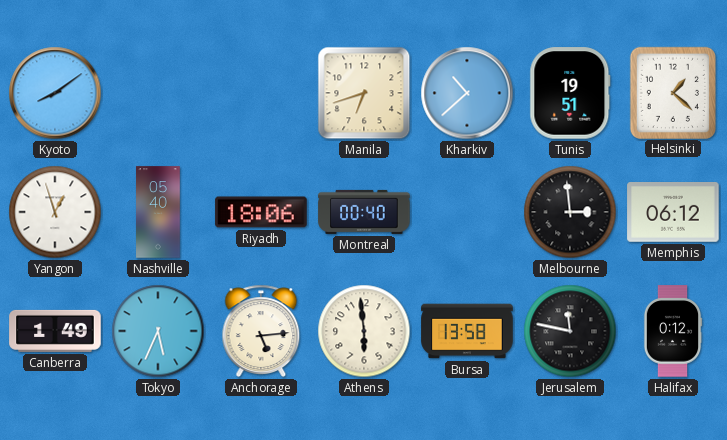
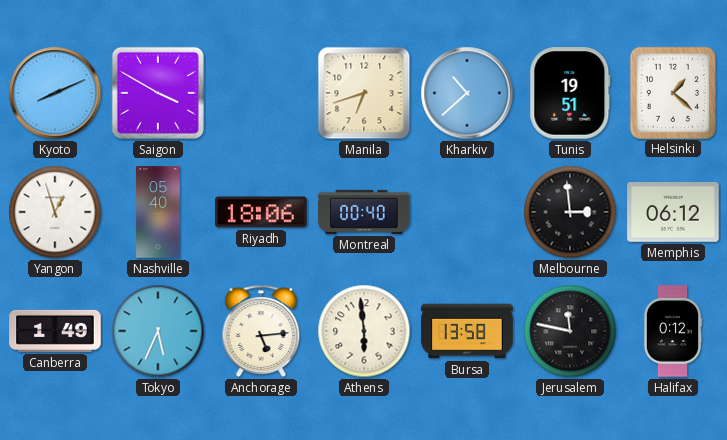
Kyoto: 8:09 -> 8:11
Saigon: none -> 3:50
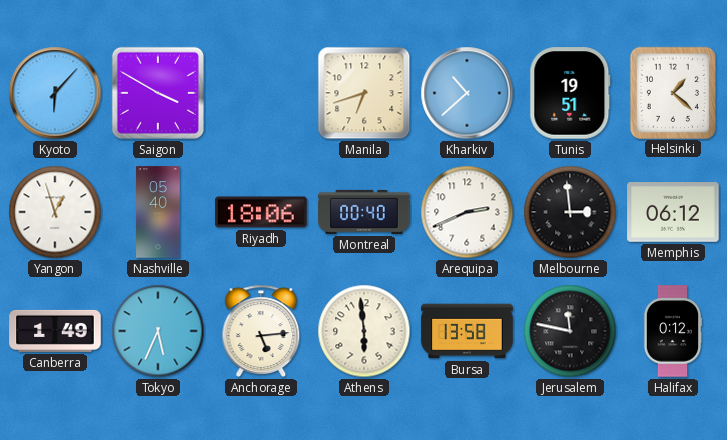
Kyoto: 8:11 -> 6:07
Arequipa: none -> 2:41
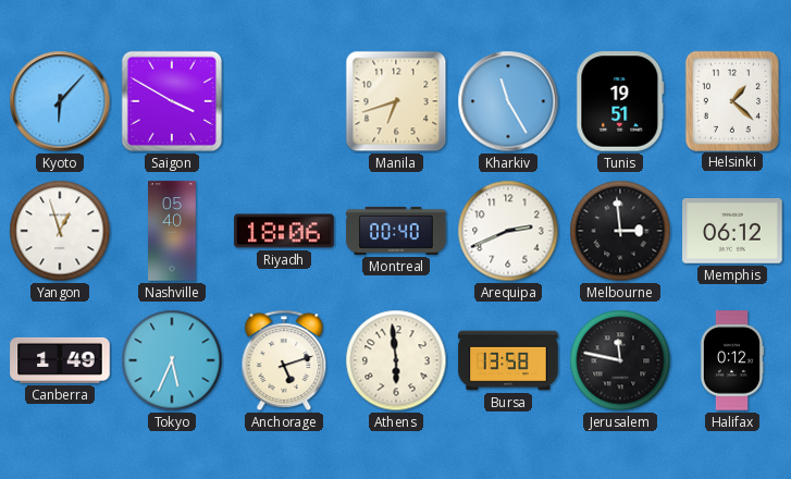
Kharkiv: 10:38 -> 11:25
Anchorage: 5:14 -> 5:12
